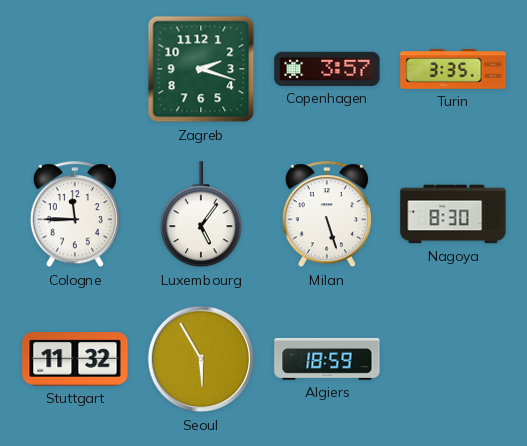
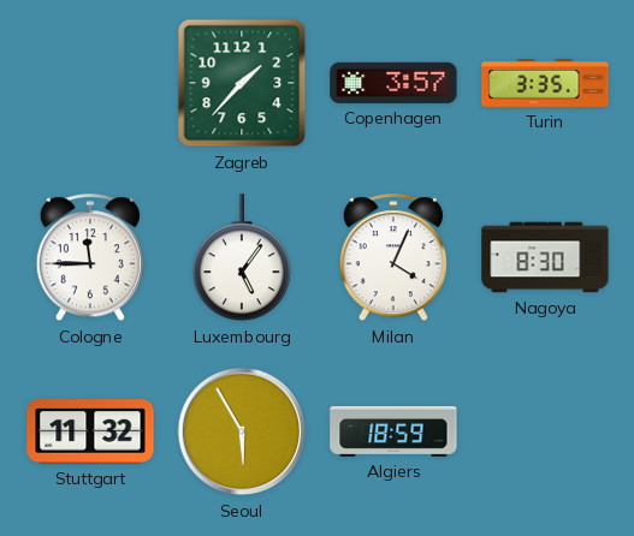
Zagreb: 2:18 -> 1:37
Milan: 5:27 -> 4:04
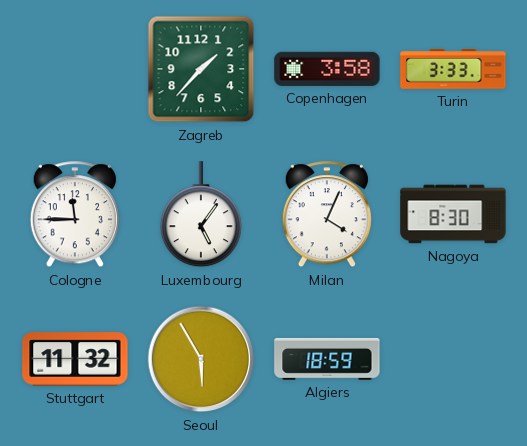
Copenhagen: 3:57 -> 3:58
Turin: 3:35 -> 3:33
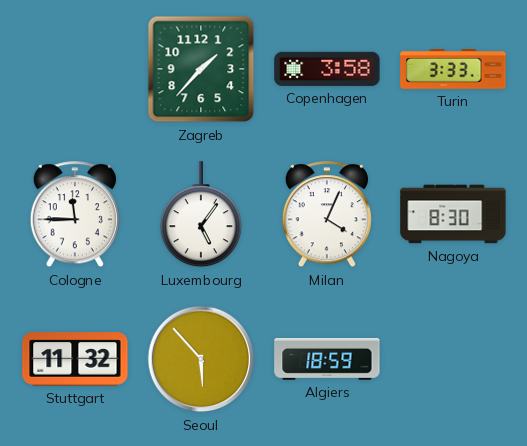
Seoul: 5:55 -> 5:53
